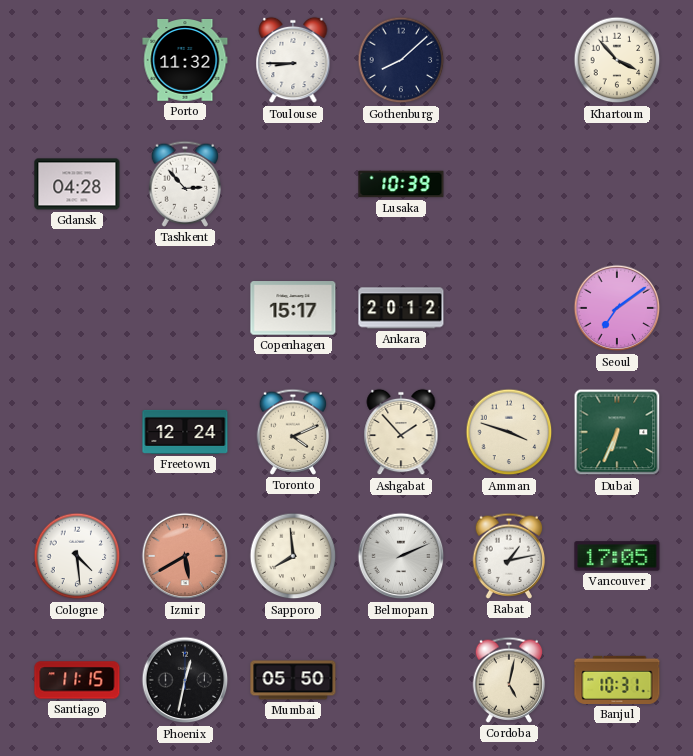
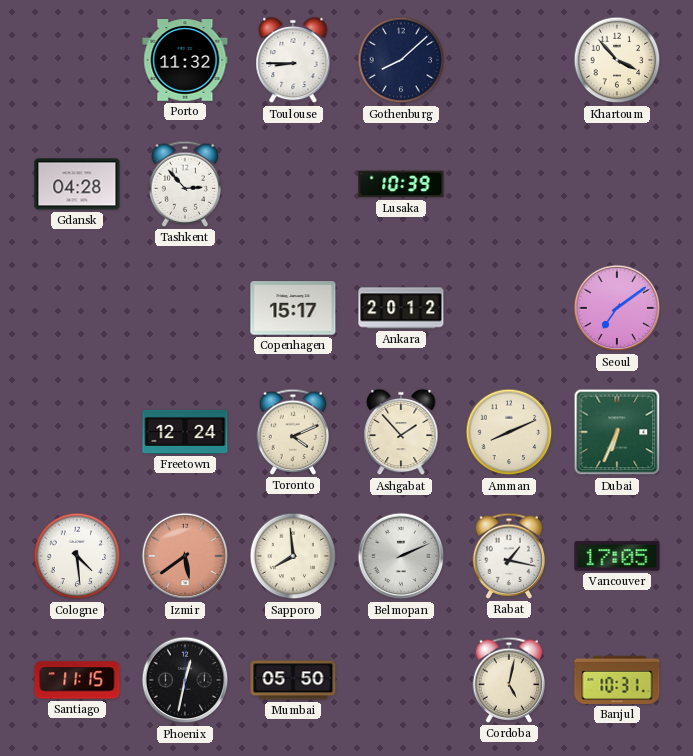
Amman: 3:48 -> 8:11
Izmir: 5:40 -> 5:39
Rabat: 1:13 -> 1:17
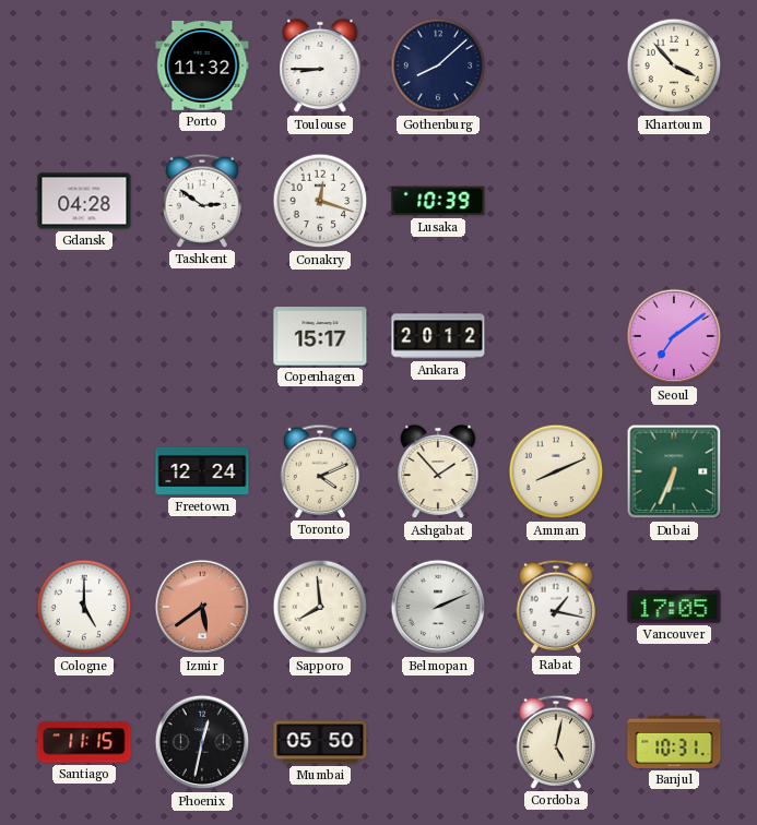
Tashkent: 2:53 -> 2:51
Conakry: none -> 12:18
Cologne: 4:29 -> 5:00
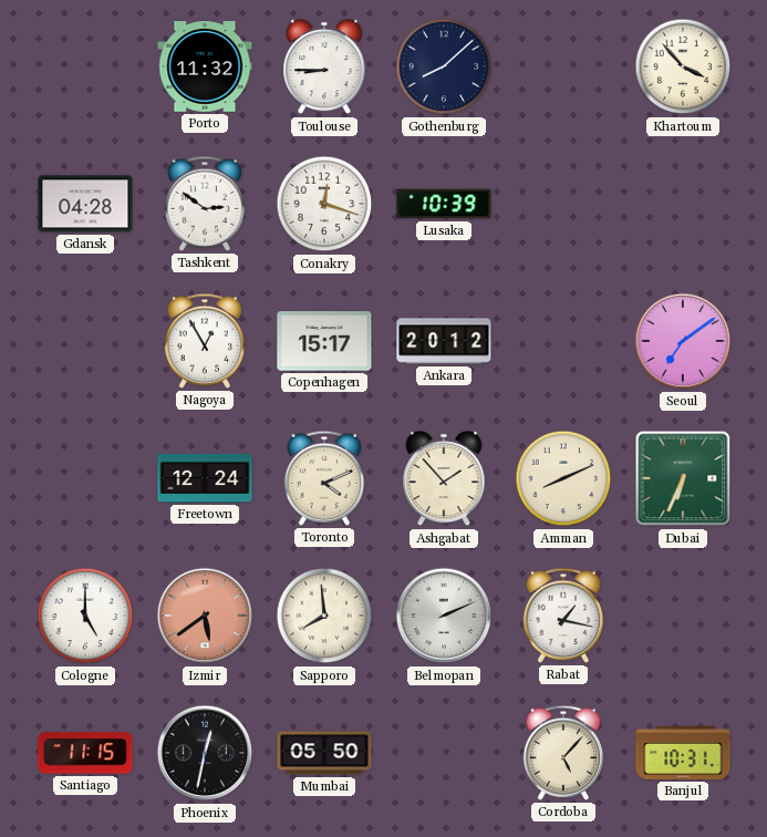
Nagoya: none -> 12:55
Vancouver: 17:05 -> none
Cordoba: 5:02 -> 5:07
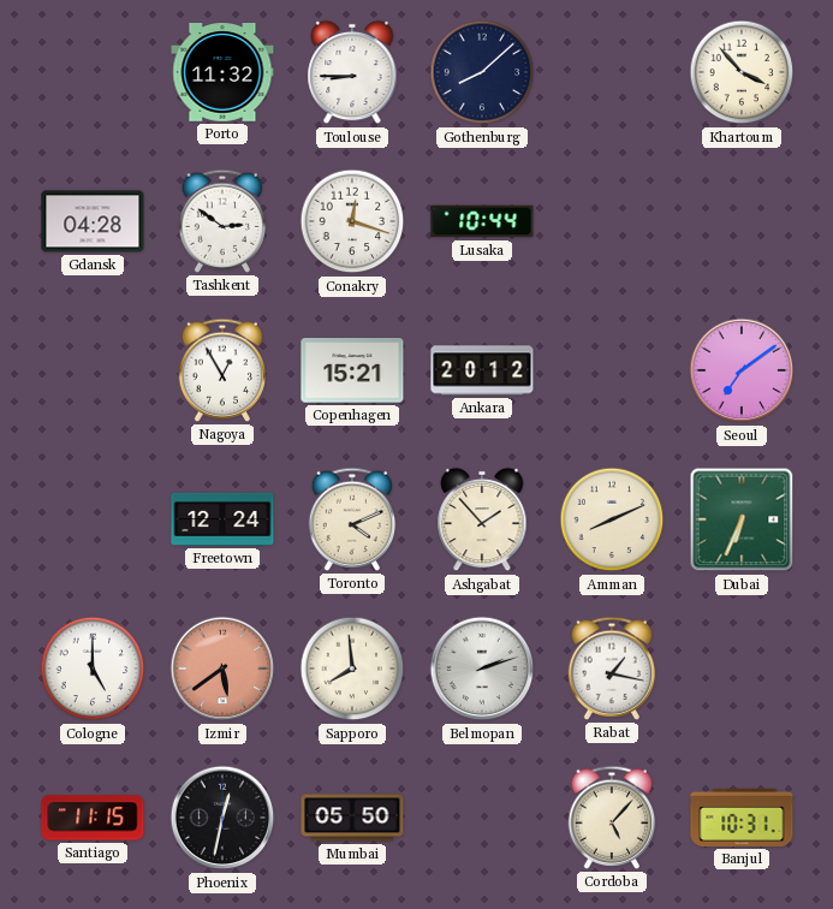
Lusaka: 10:39 -> 10:44
Copenhagen: 15:17 -> 15:21
Belmopan: 2:11 -> 2:12
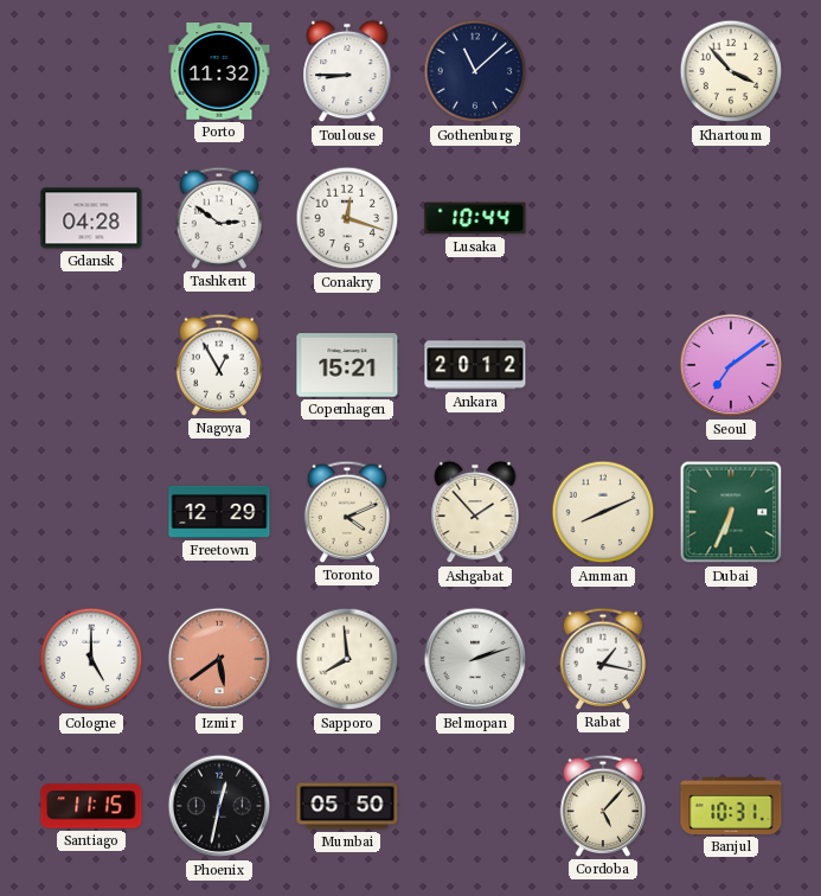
Gothenburg: 8:08 -> 11:08
Freetown: 12:24 -> 12:29
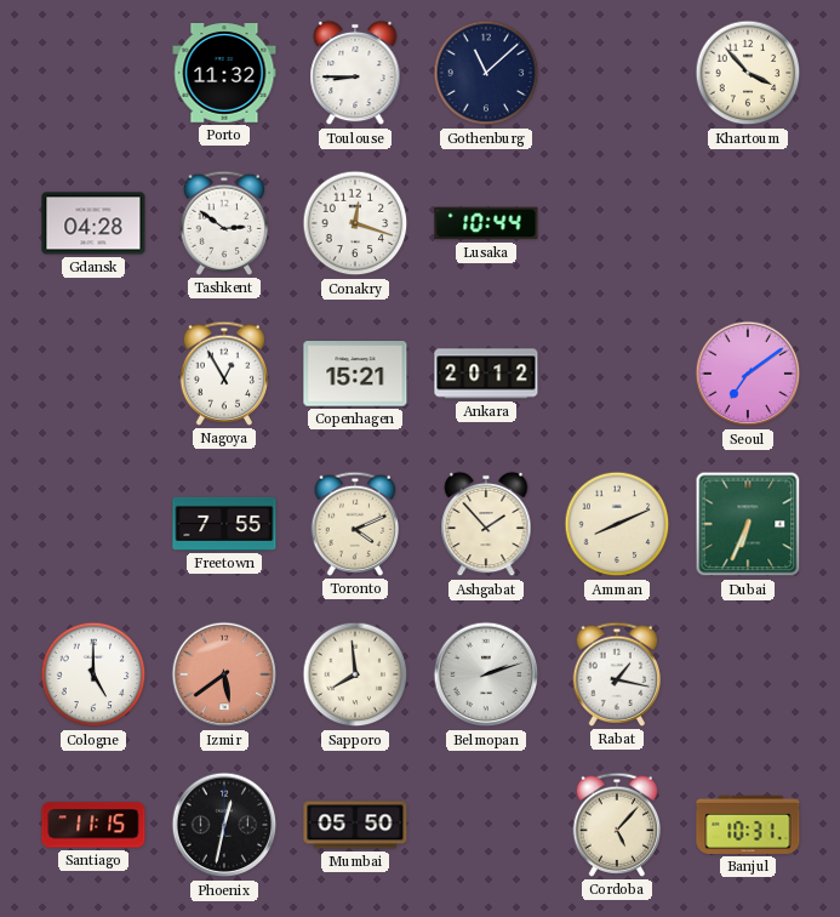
Freetown: 12:29 -> 7:55
